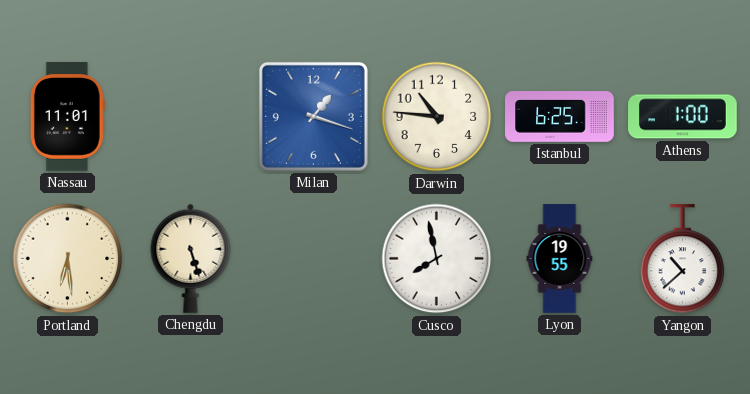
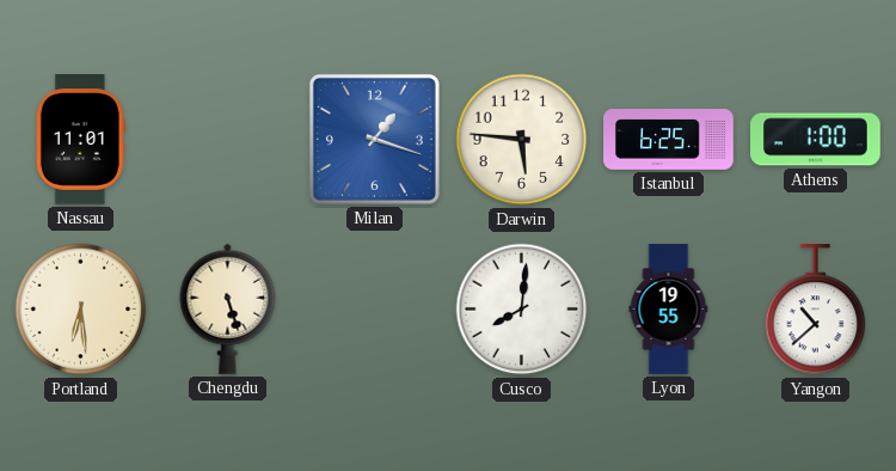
Darwin: 10:46 -> 5:46
Cusco: 7:58 -> 8:01
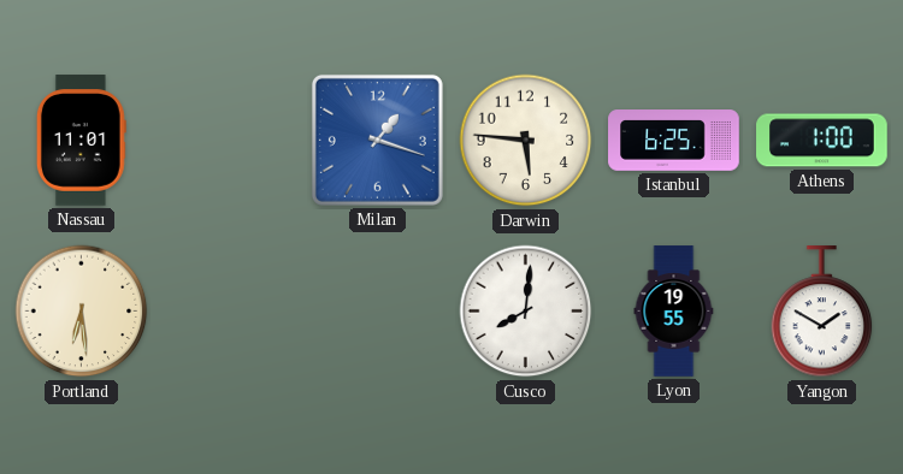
Chengdu: 5:27 -> none
Yangon: 10:38 -> 1:50
